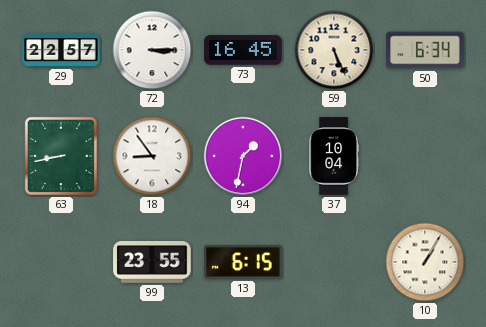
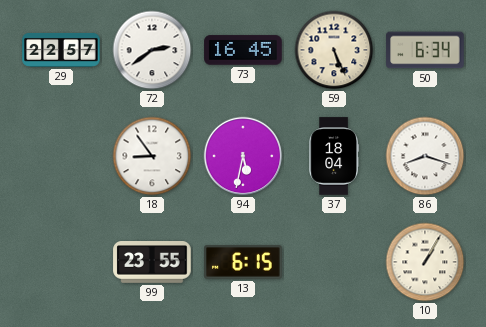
72: 3:15 -> 2:39
63: 8:43 -> none
94: 1:32 -> 5:32
37: 10:04 -> 18:04
86: none -> 8:18
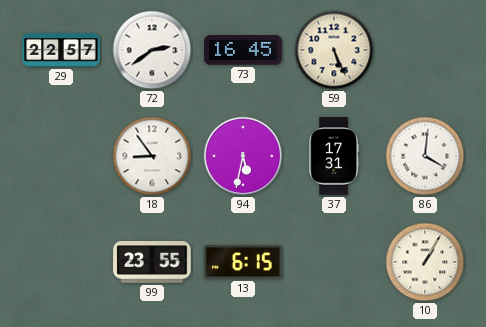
50: 6:34 -> none
37: 18:04 -> 17:31
86: 8:18 -> 4:01
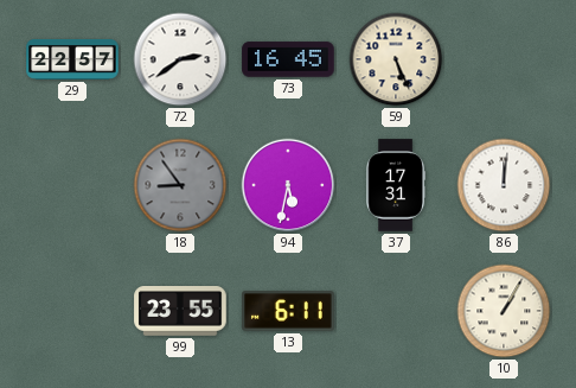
18 dial: white -> grey
86: 4:01 -> 12:01
13: 6:15 -> 6:11
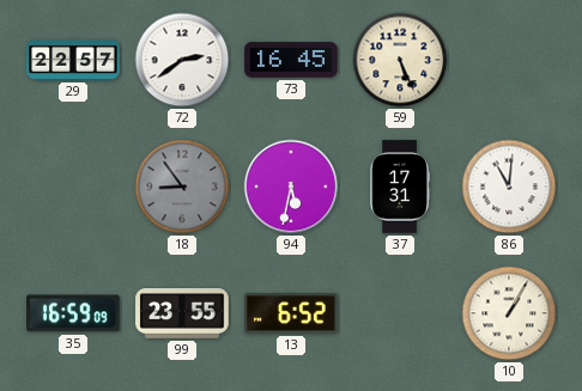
86: 12:01 -> 11:01
35: none -> 16:59
13: 6:11 -> 6:52
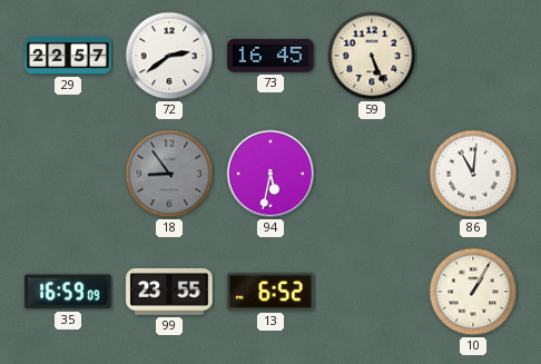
37: 17:31 -> none
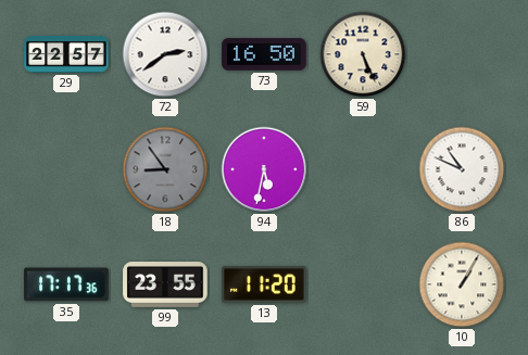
73: 16:45 -> 16:50
86: 11:01 -> 10:49
35: 16:59 -> 17:17
13: 6:52 -> 11:20
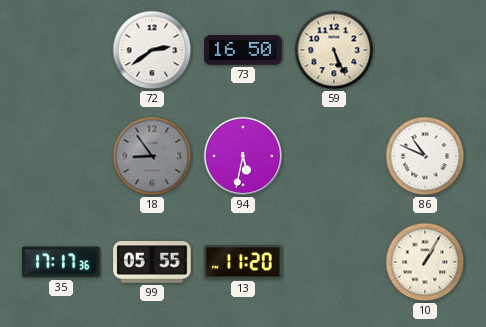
29: 22:57 -> none
99: 23:55 -> 05:55
